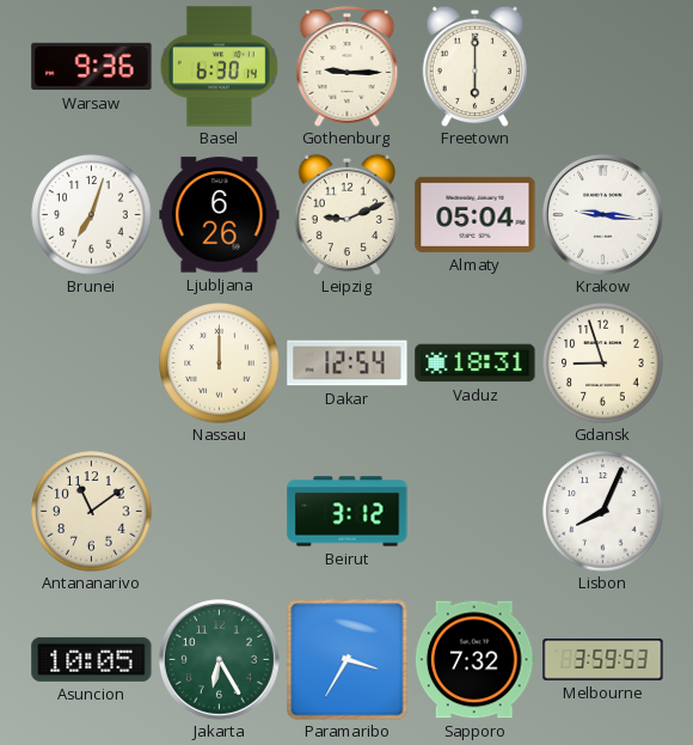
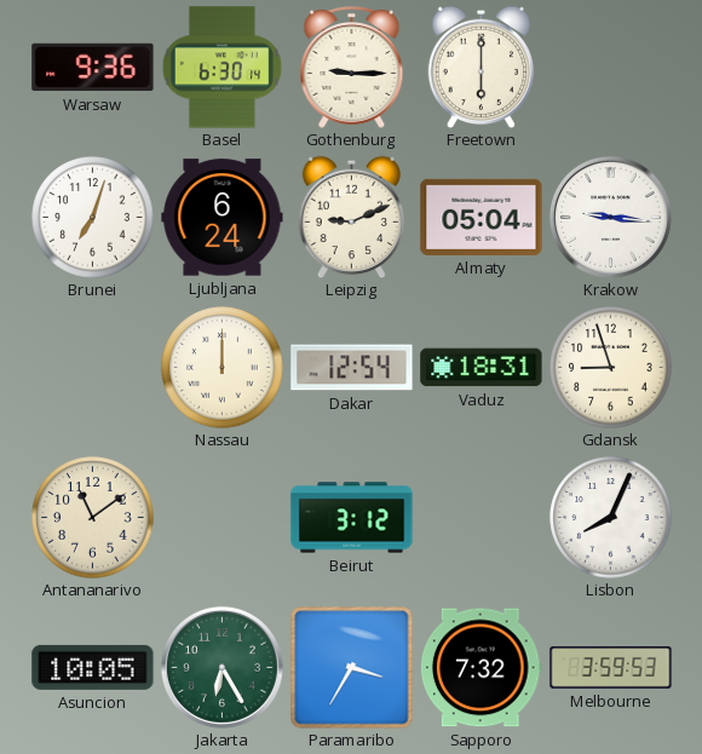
Ljubljana: 6:26 -> 6:24
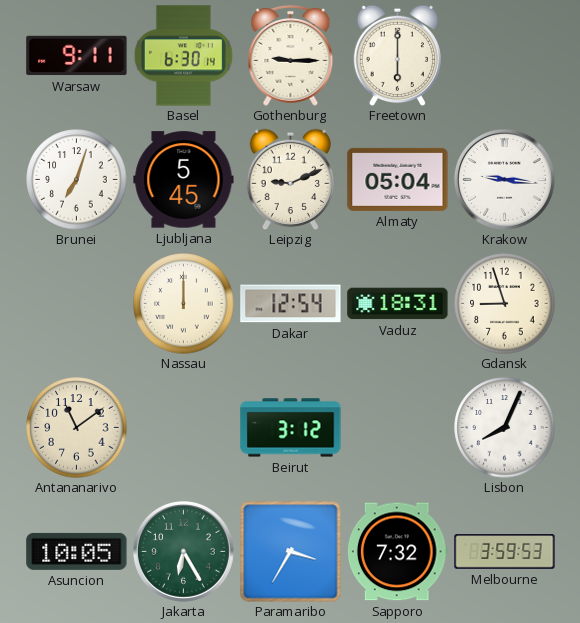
Warsaw: 9:36 -> 9:11
Ljubljana: 6:24 -> 5:45
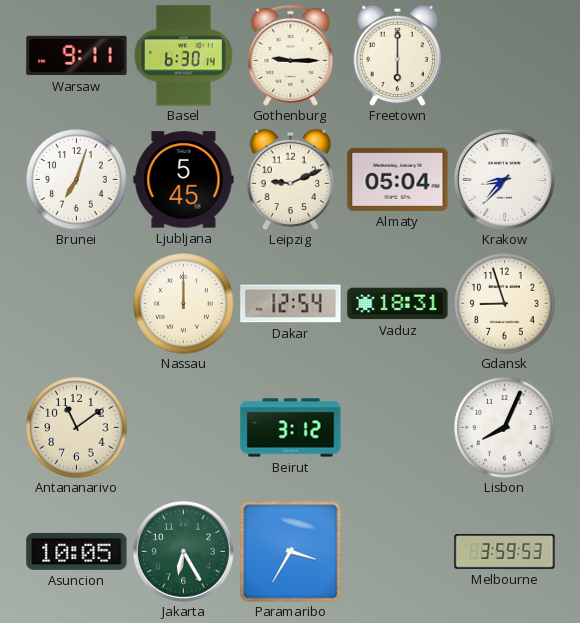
Krakow: 9:16 -> 8:37
Sapporo: 7:32 -> none
